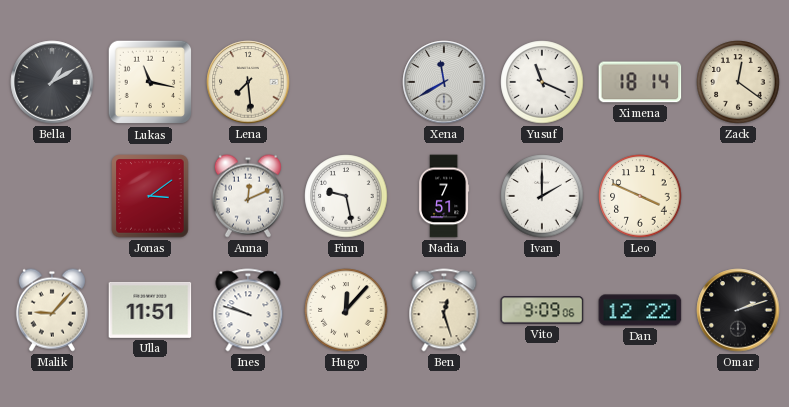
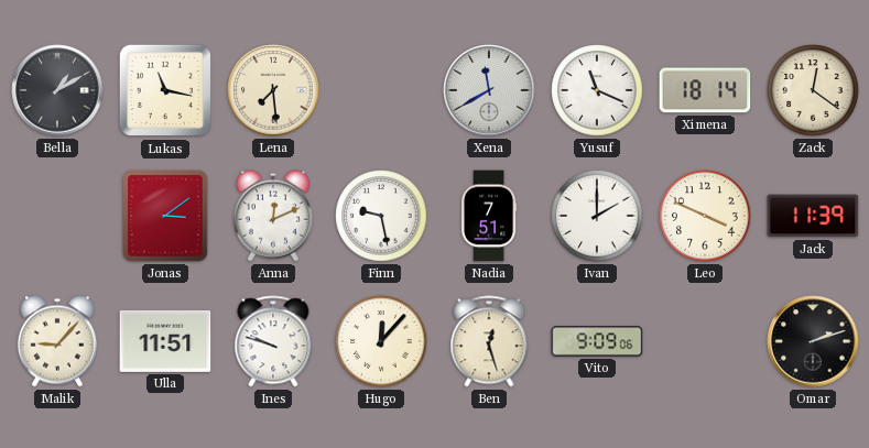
Jack: none -> 11:39
Dan: 12:22 -> none
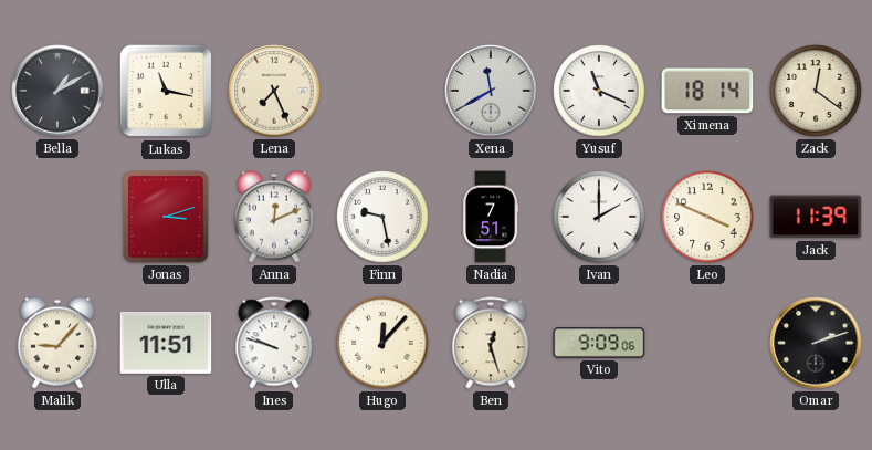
Lena: 7:29 -> 7:26
Jonas: 3:09 -> 3:12
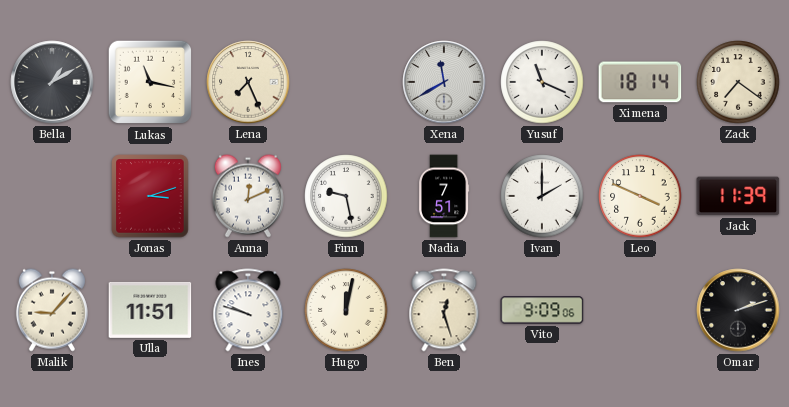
Zack: 12:21 -> 7:21
Hugo: 12:07 -> 12:02
